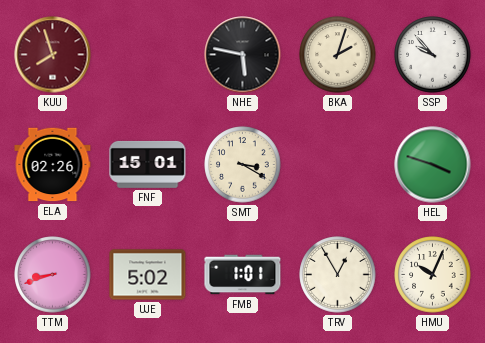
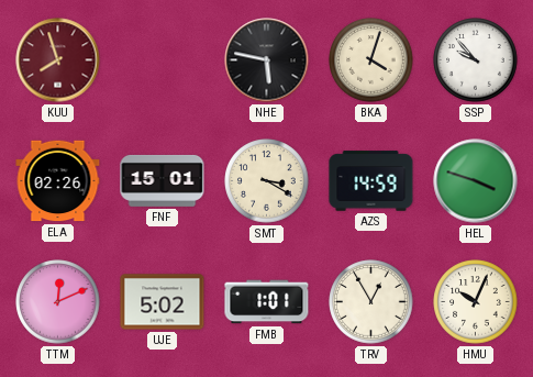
BKA: 2:03 -> 4:03
AZS: none -> 14:59
TTM: 8:42 -> 12:11
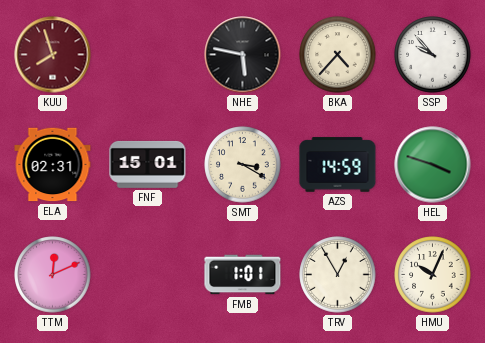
BKA: 4:03 -> 4:37
ELA: 02:26 -> 02:31
UJE: 5:02 -> none
